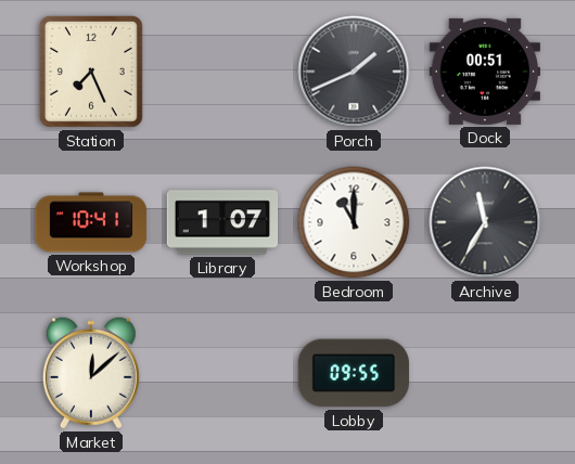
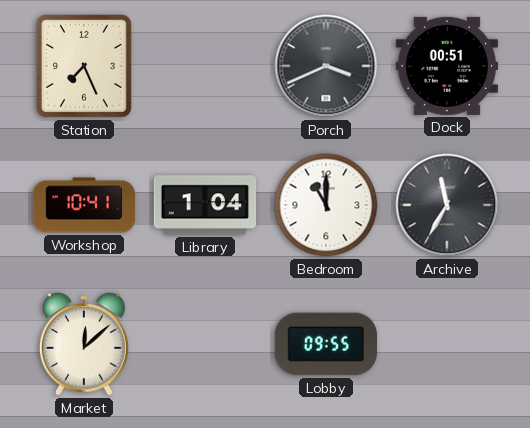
Porch: 1:41 -> 3:41
Library: 1:07 -> 1:04
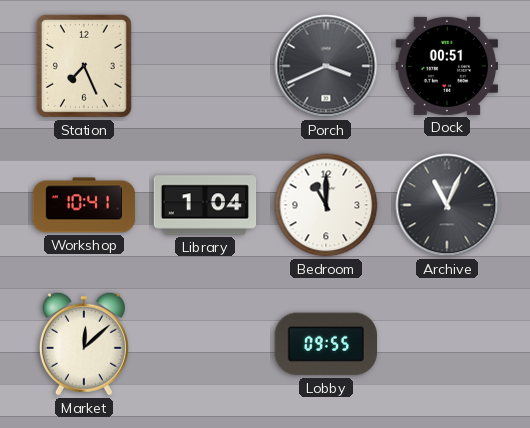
Archive: 11:35 -> 11:04
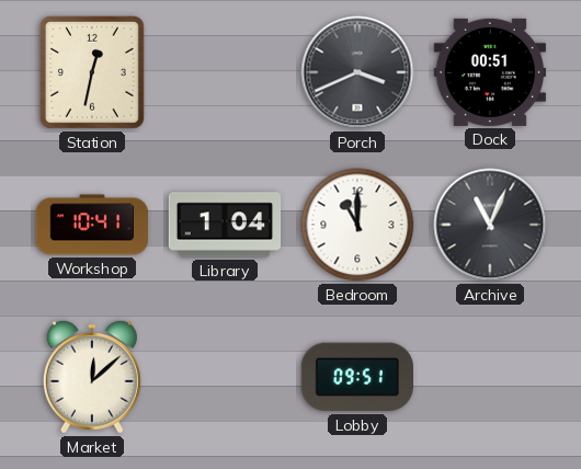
Station: 7:26 -> 12:32
Lobby: 09:55 -> 09:51
